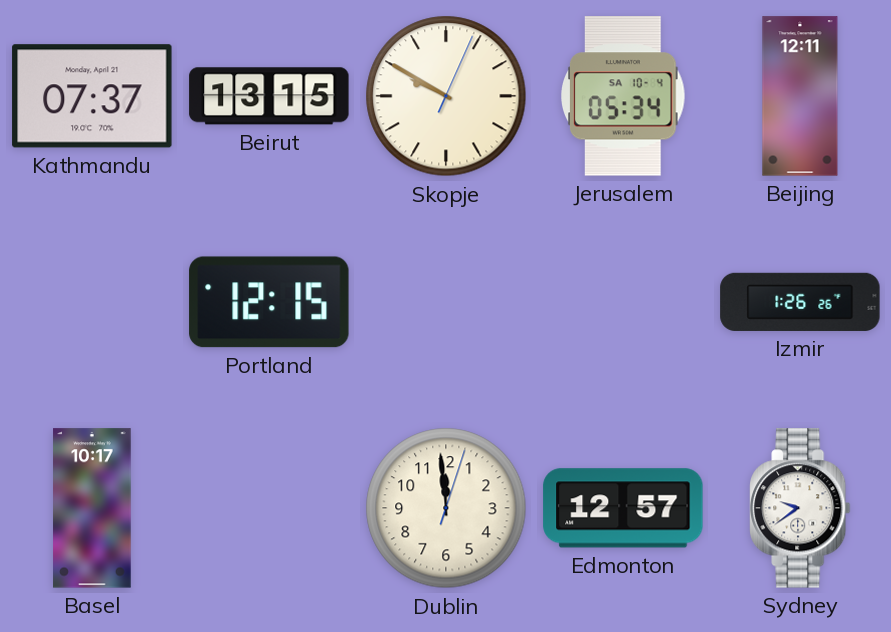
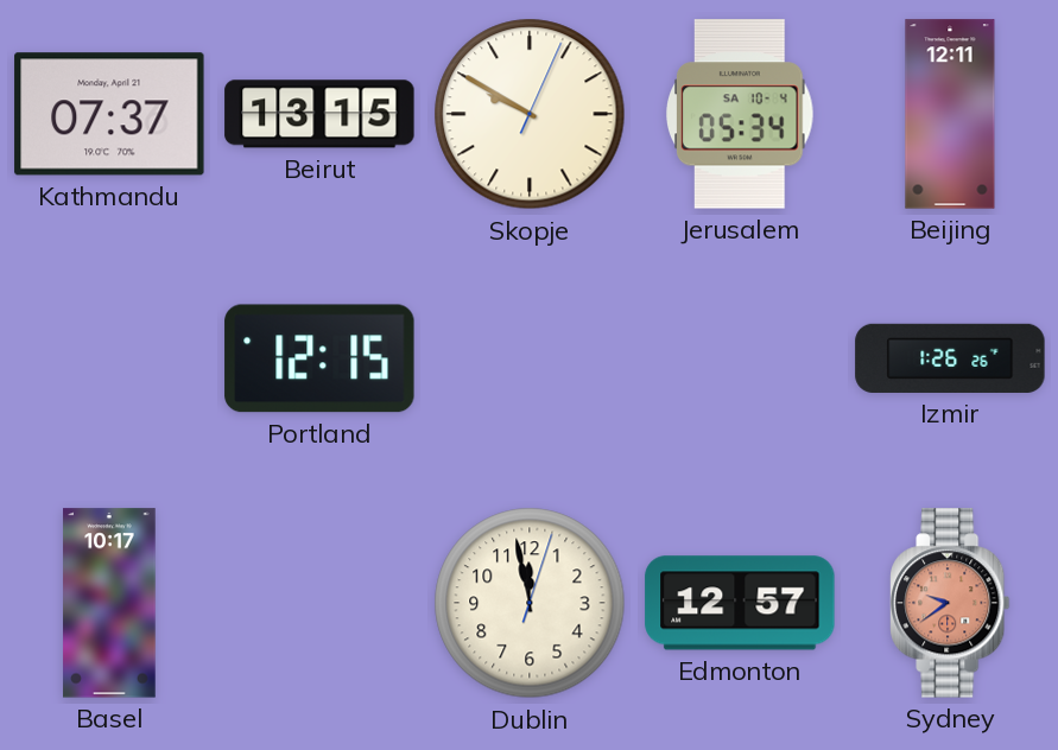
Dublin: 11:59 -> 11:58
Sydney dial: white -> salmon
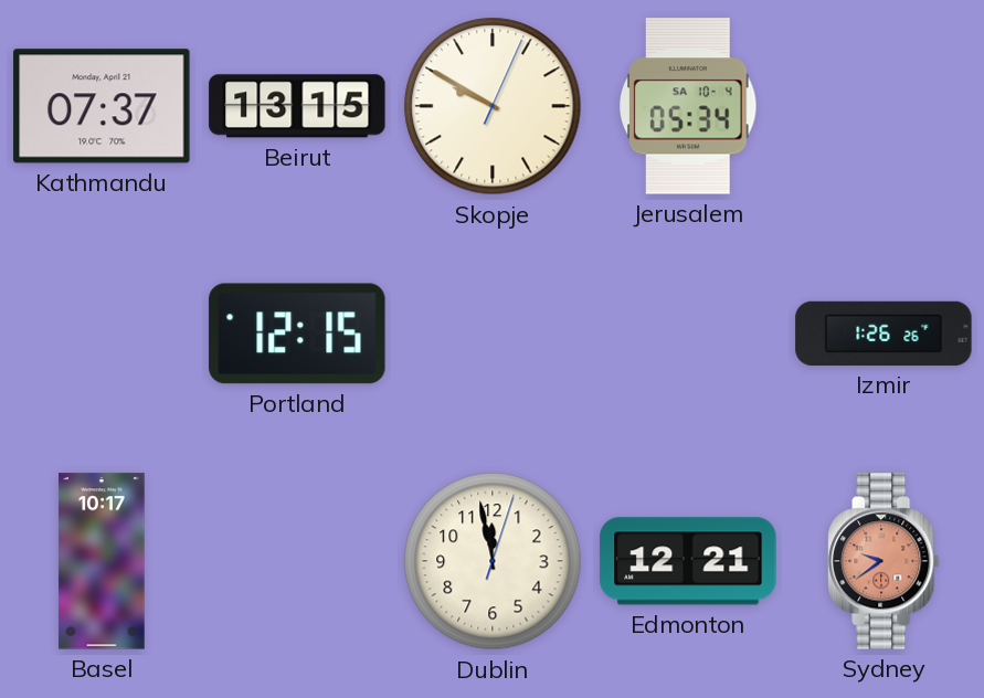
Beijing: 12:11 -> none
Edmonton: 12:57 -> 12:21
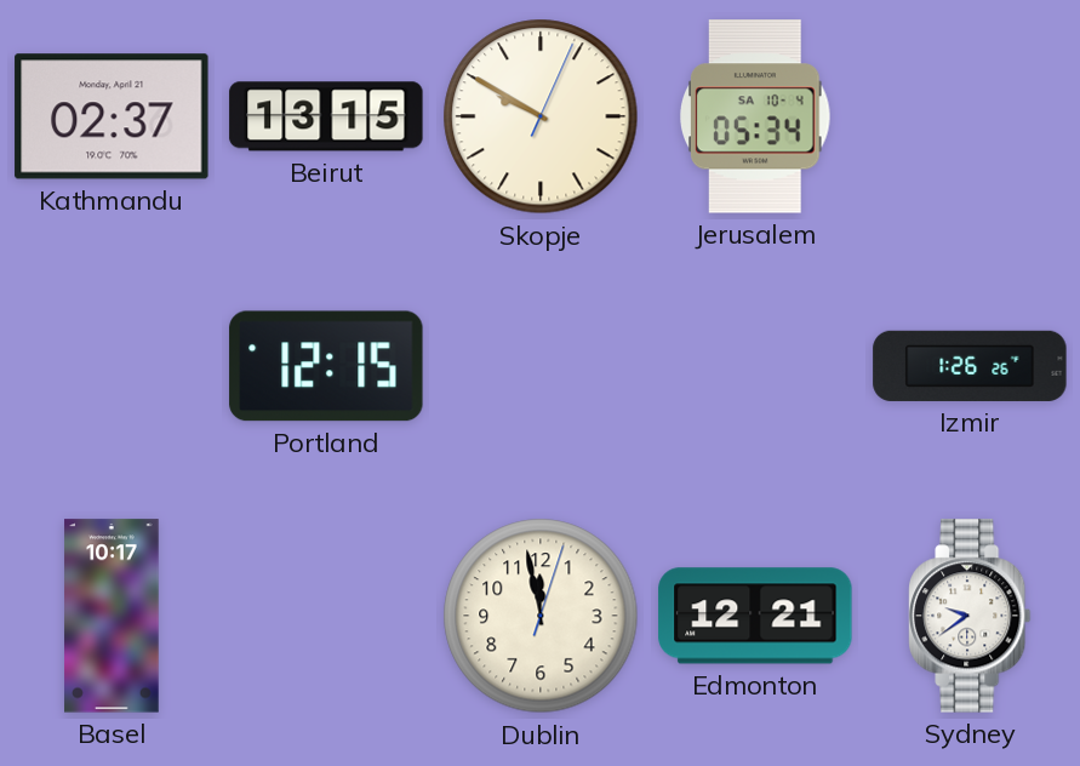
Kathmandu: 07:37 -> 02:37
Sydney dial: salmon -> white
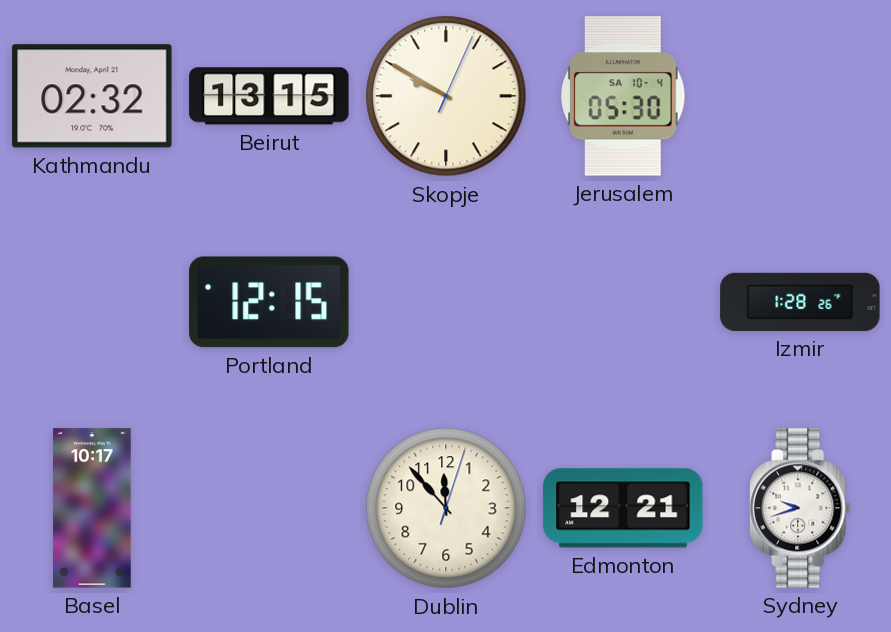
Kathmandu: 02:37 -> 02:32
Jerusalem: 05:34 -> 05:30
Izmir: 1:26 -> 1:28
Dublin: 11:58 -> 11:53
Sydney: 9:39 -> 9:42
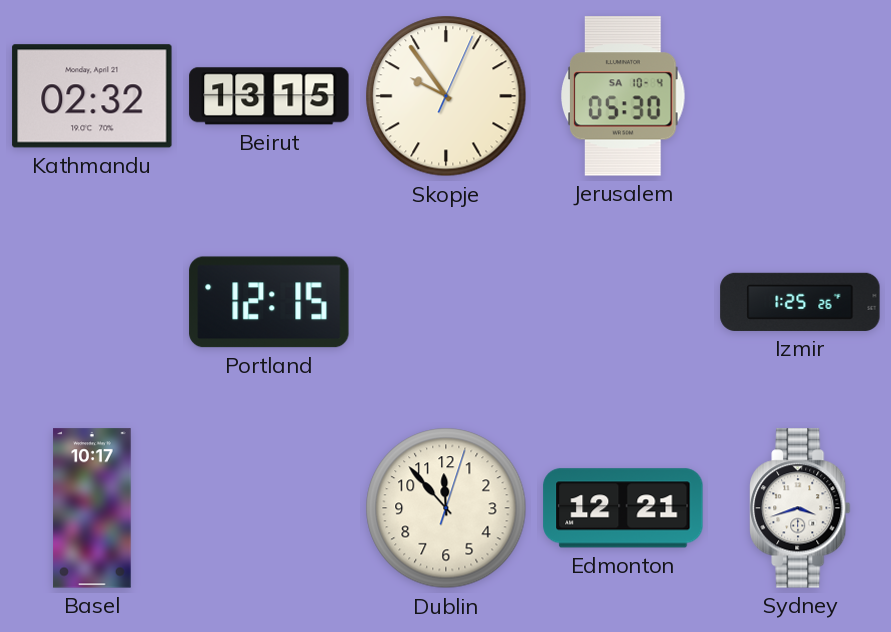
Skopje: 9:50 -> 9:54
Izmir: 1:28 -> 1:25
Sydney: 9:42 -> 3:42
